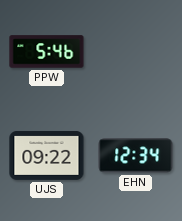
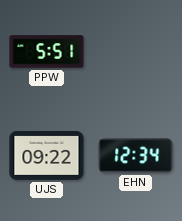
PPW: 5:46 -> 5:51
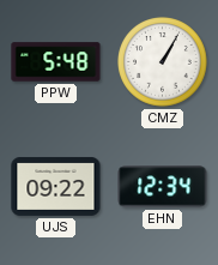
PPW: 5:51 -> 5:48
CMZ: none -> 1:05
